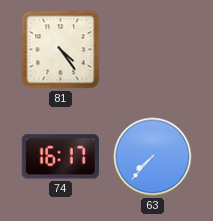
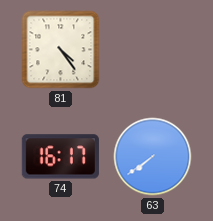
63: 7:37 -> 7:39
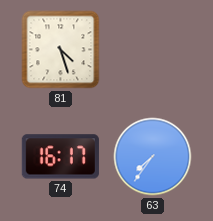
81: 4:24 -> 4:27
63: 7:39 -> 7:36
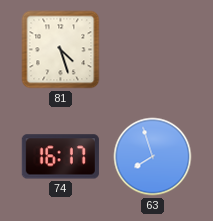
63: 7:36 -> 7:57
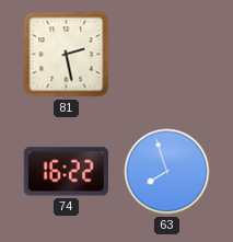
81: 4:27 -> 2:28
74: 16:17 -> 16:22
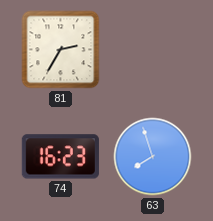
81: 2:28 -> 2:35
74: 16:22 -> 16:23
